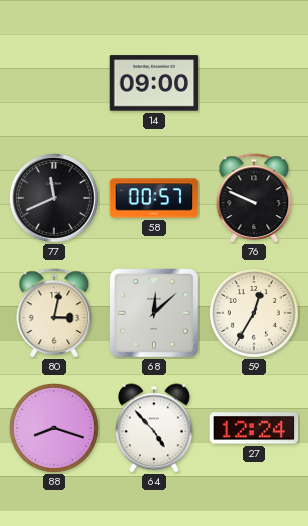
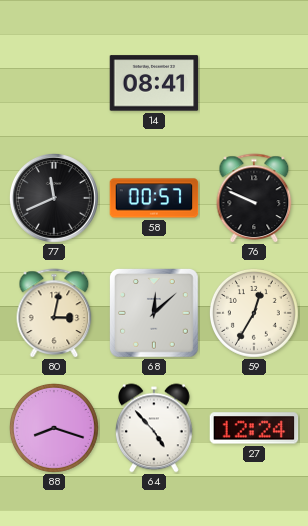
14: 09:00 -> 08:41
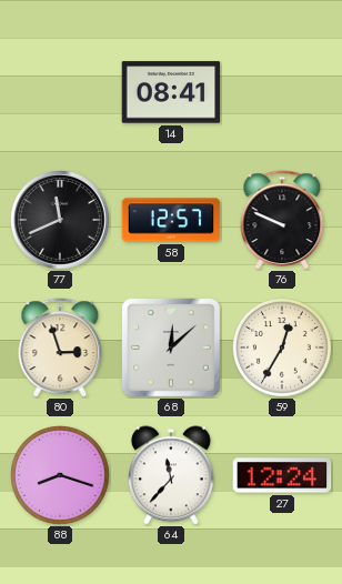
58: 00:57 -> 12:57
80: 3:02 -> 2:57
64: 4:53 -> 11:37
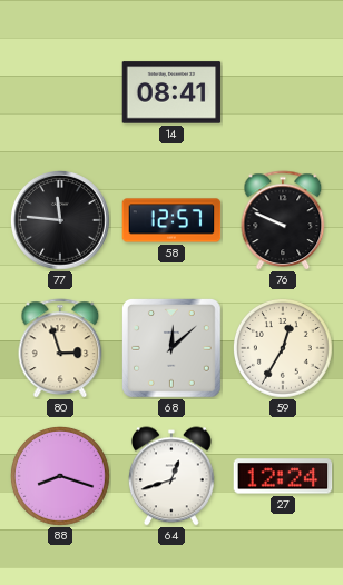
77: 11:41 -> 11:46
64: 11:37 -> 12:42
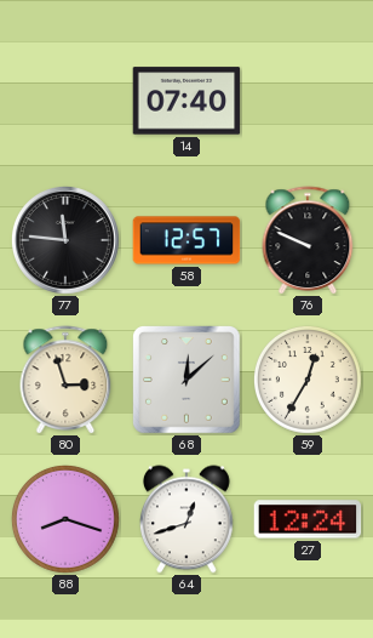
14: 08:41 -> 07:40
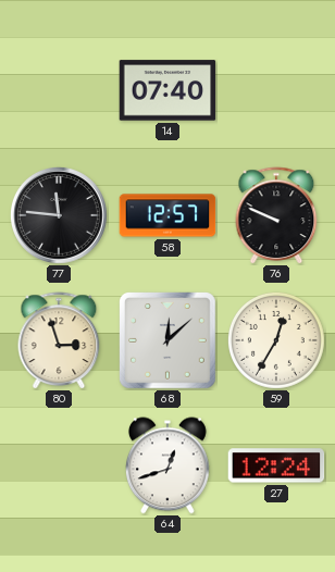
88: 8:18 -> none
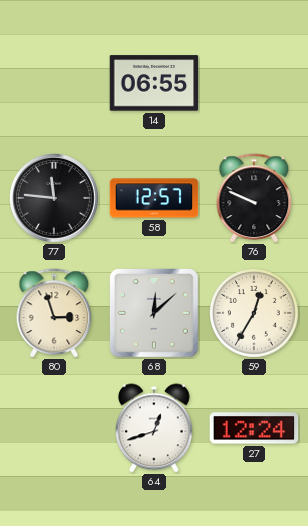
14: 07:40 -> 06:55
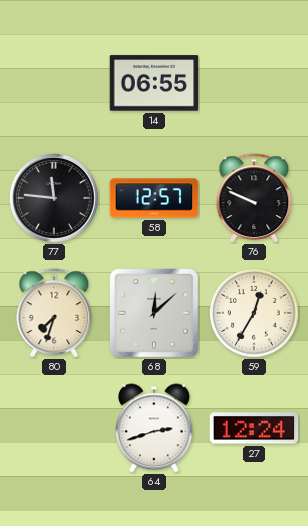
80: 2:57 -> 7:33
64: 12:42 -> 2:42
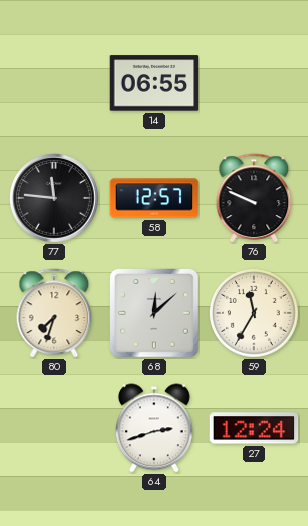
59: 12:35 -> 11:35
